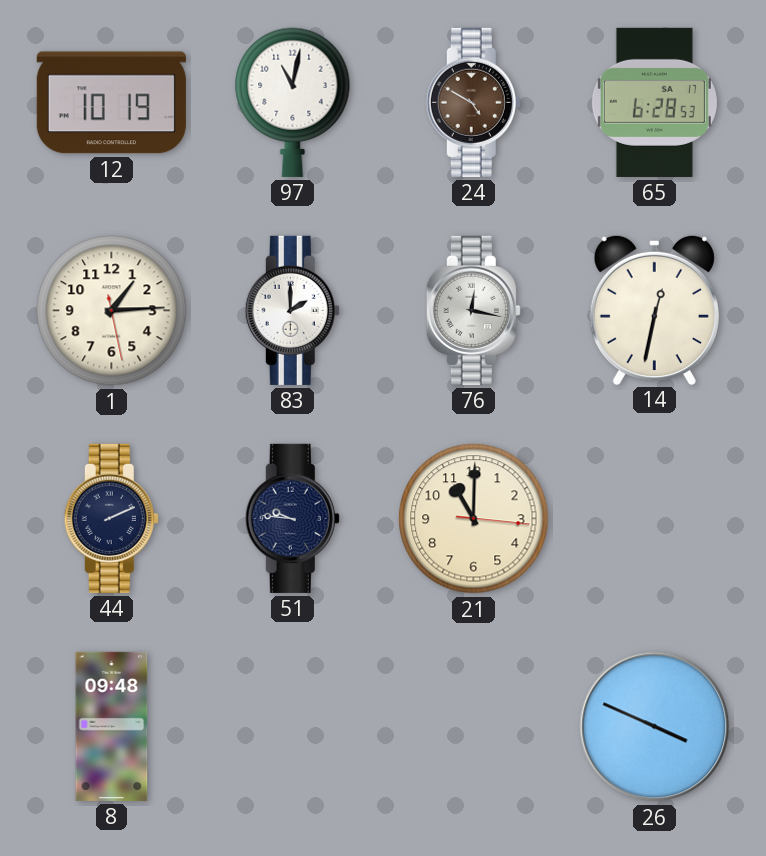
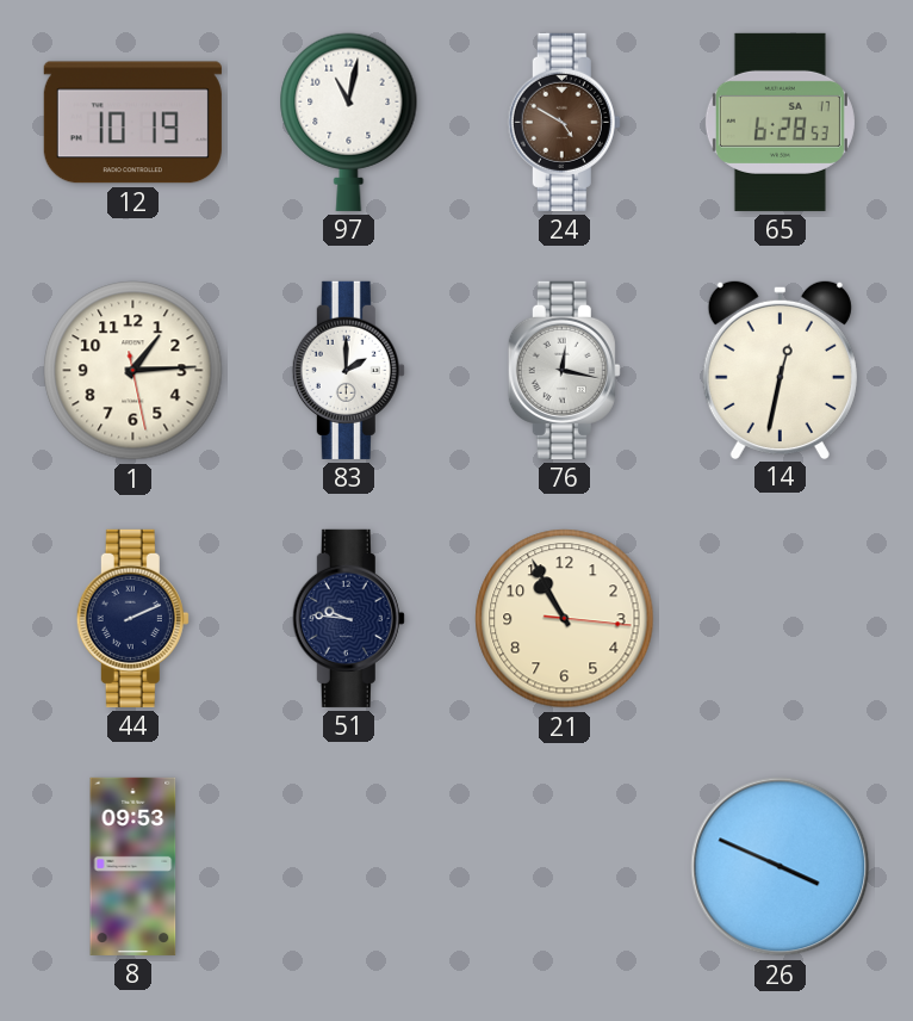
21: 11:00 -> 10:55
8: 09:48 -> 09:53
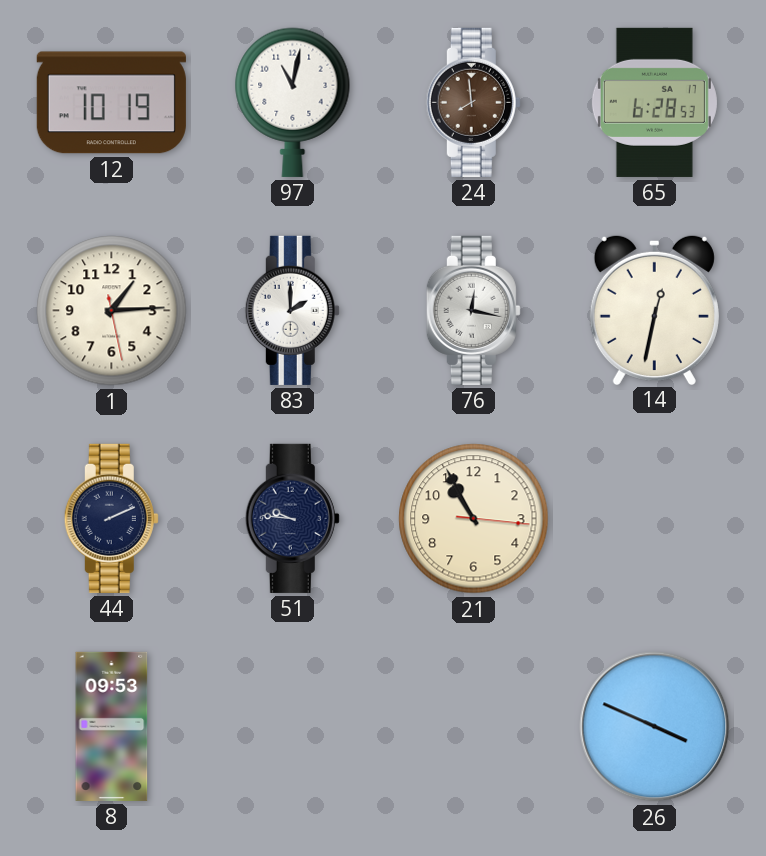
24: 4:50 -> 7:59
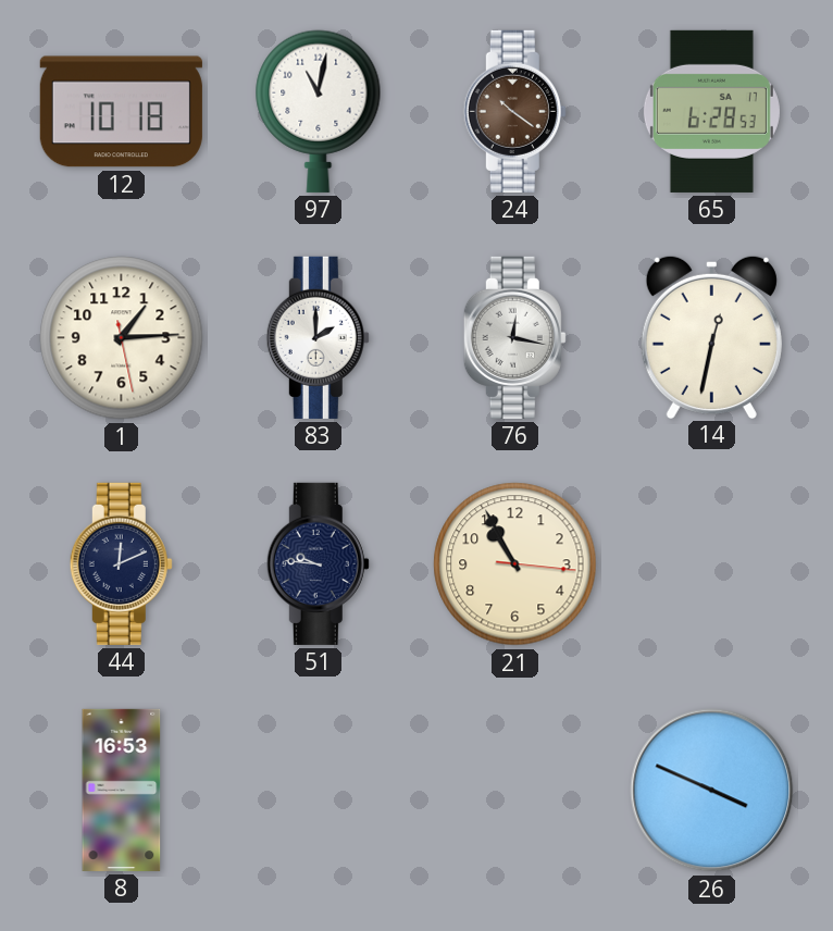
12: 10:19 -> 10:18
24: 7:59 -> 10:21
44: 2:11 -> 12:11
8: 09:53 -> 16:53
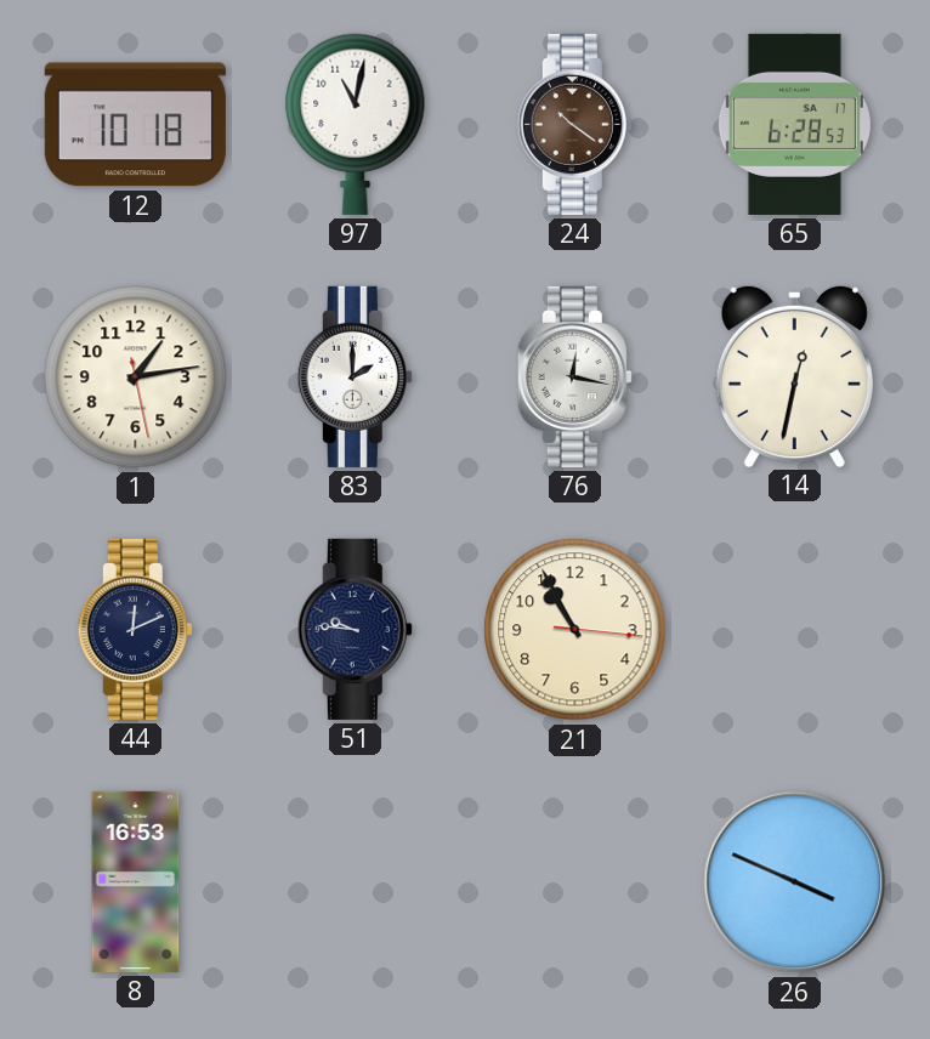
1: 1:14 -> 1:13
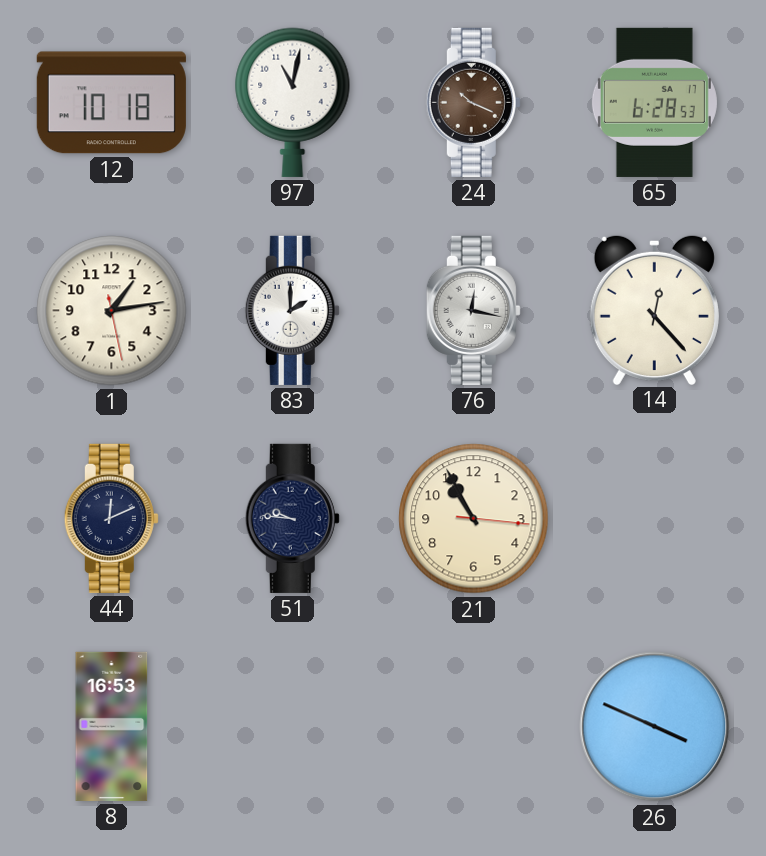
24: 10:21 -> 10:19
14: 12:32 -> 12:23
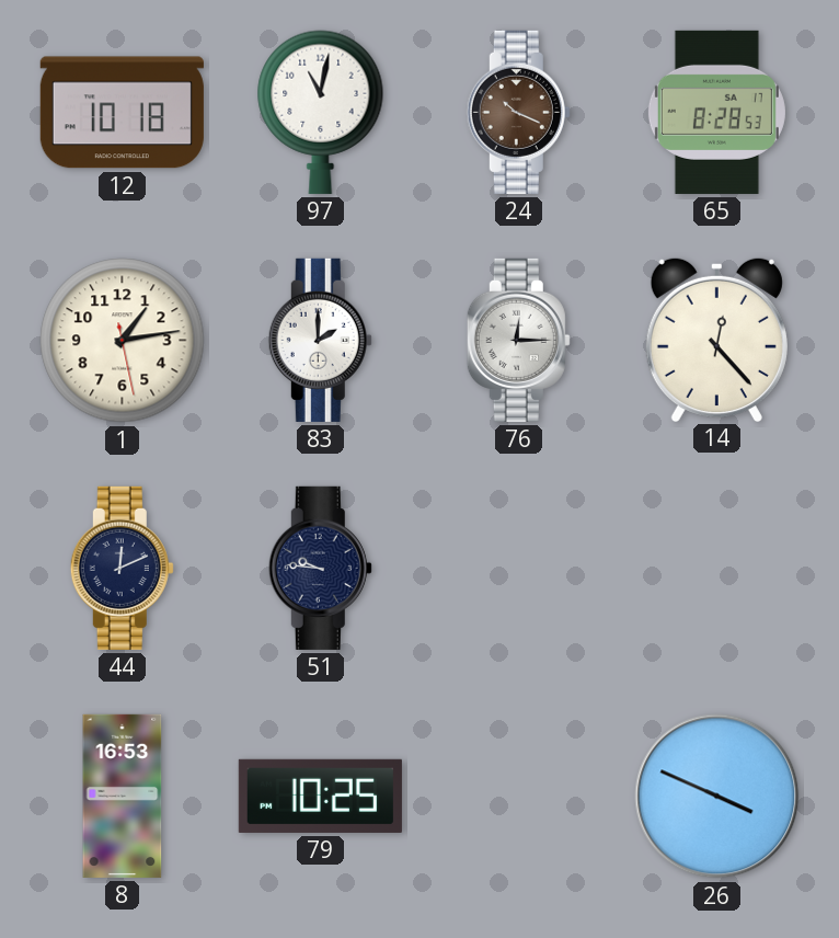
65: 6:28 -> 8:28
76: 12:17 -> 12:15
21: 10:55 -> none
79: none -> 10:25
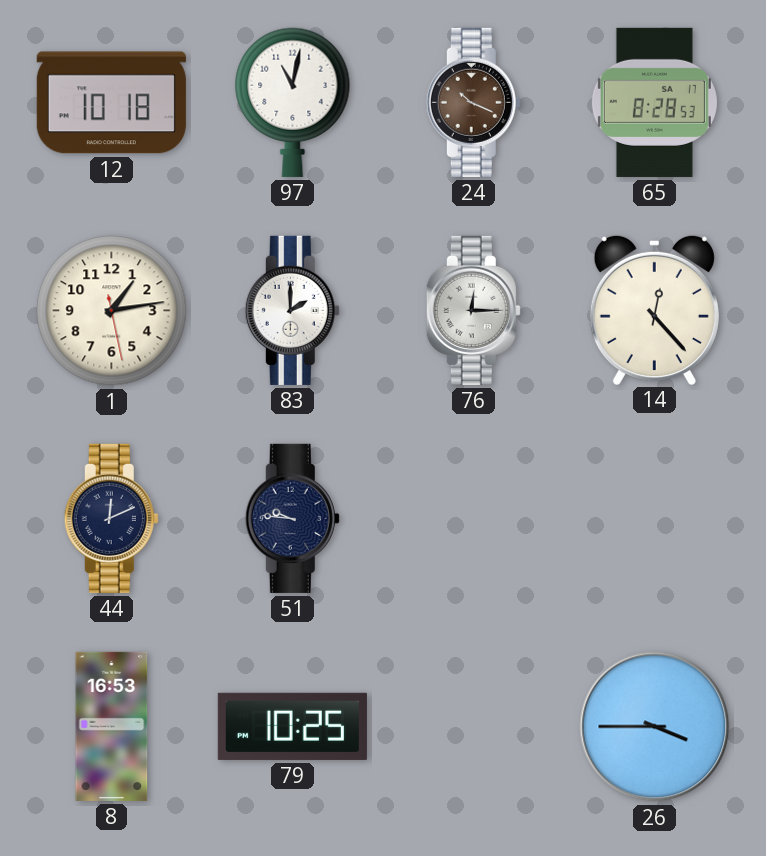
26: 3:49 -> 3:45
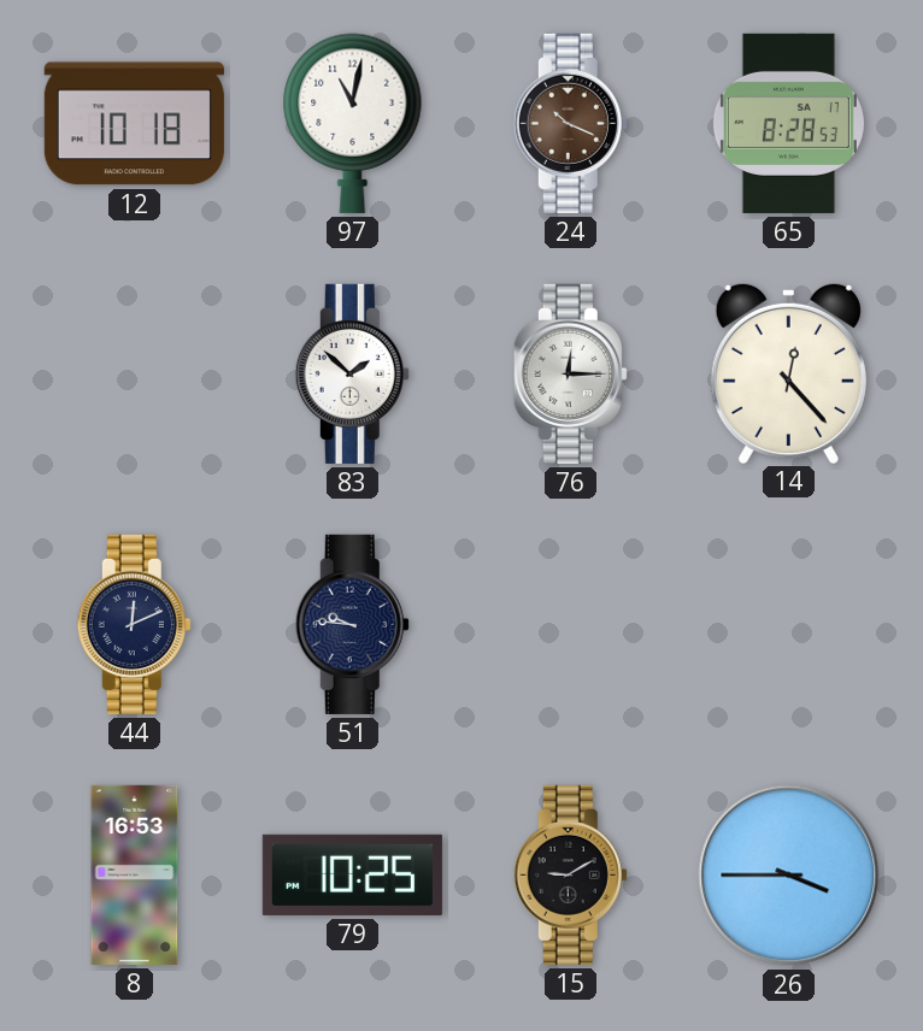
1: 1:13 -> none
83: 2:00 -> 1:52
15: none -> 9:10
